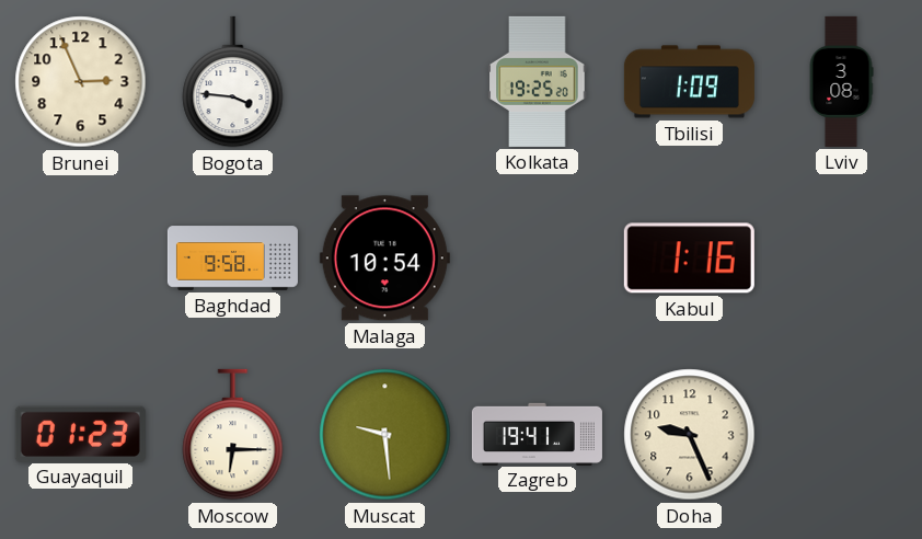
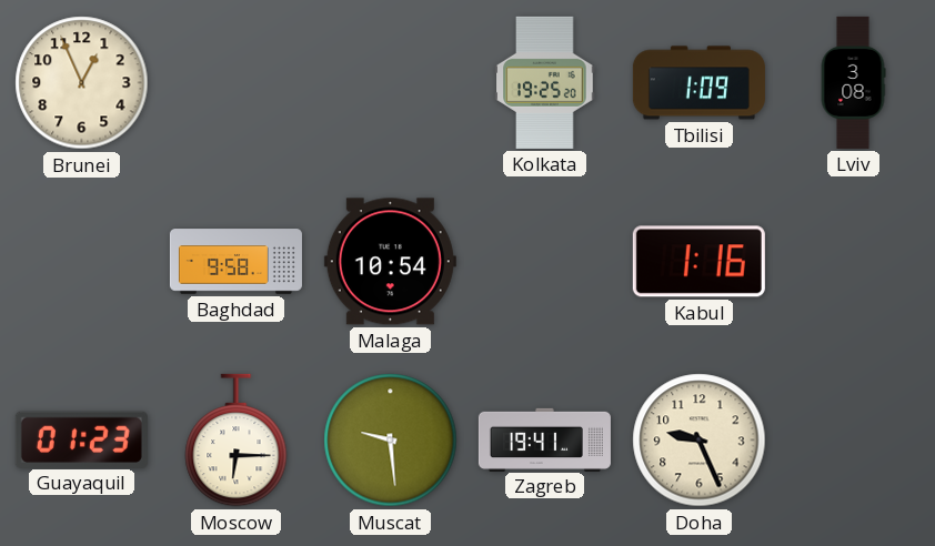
Brunei: 2:56 -> 12:56
Bogota: 3:46 -> none
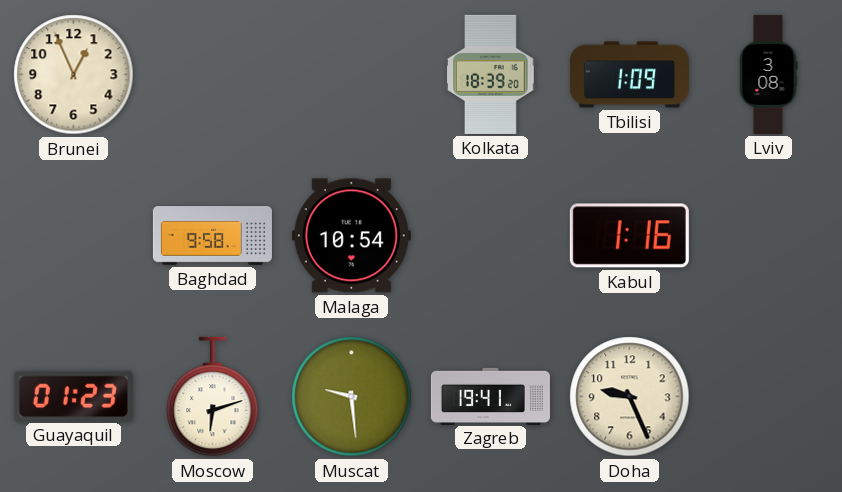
Kolkata: 19:25 -> 18:39
Moscow: 6:15 -> 6:12
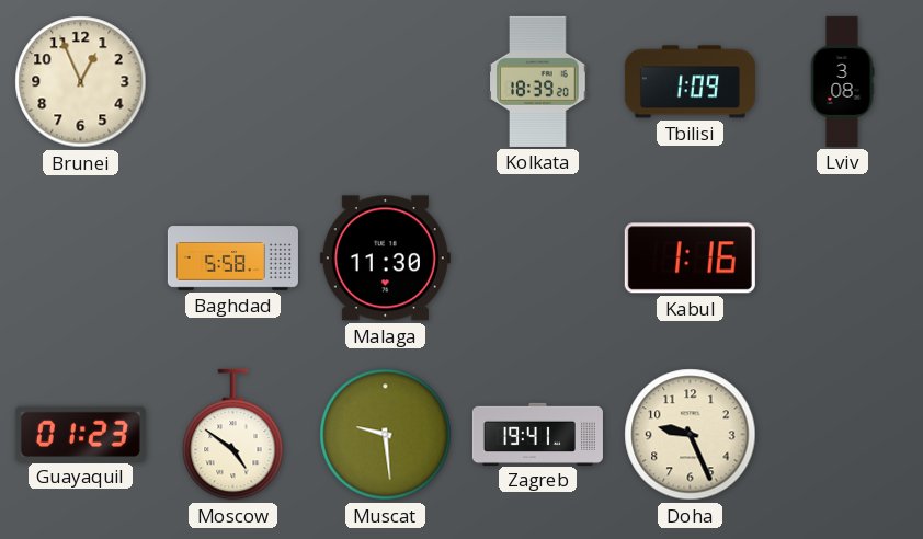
Baghdad: 9:58 -> 5:58
Malaga: 10:54 -> 11:30
Moscow: 6:12 -> 4:51
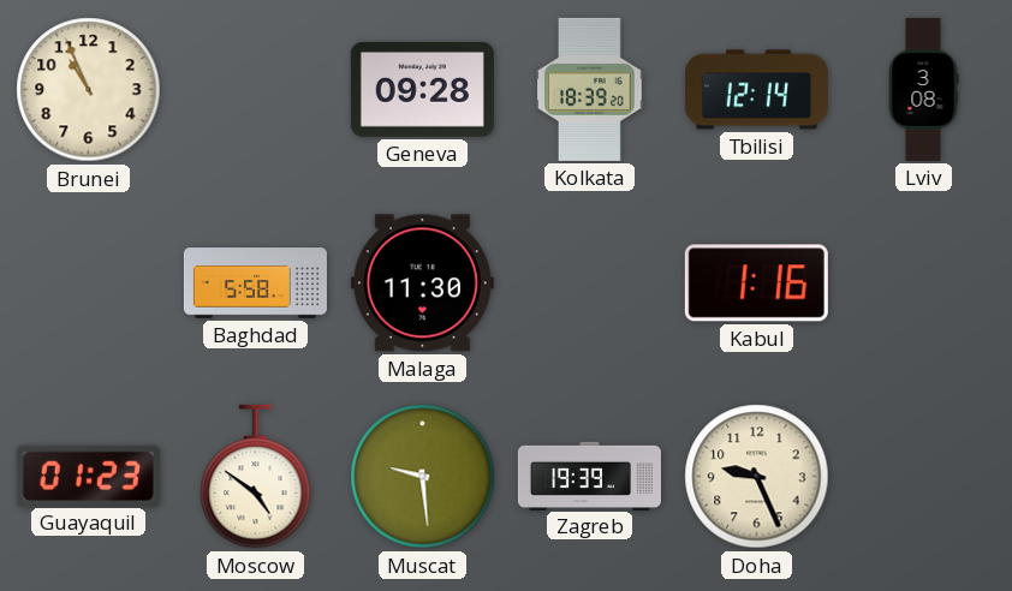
Brunei: 12:56 -> 10:56
Geneva: none -> 09:28
Tbilisi: 1:09 -> 12:14
Zagreb: 19:41 -> 19:39
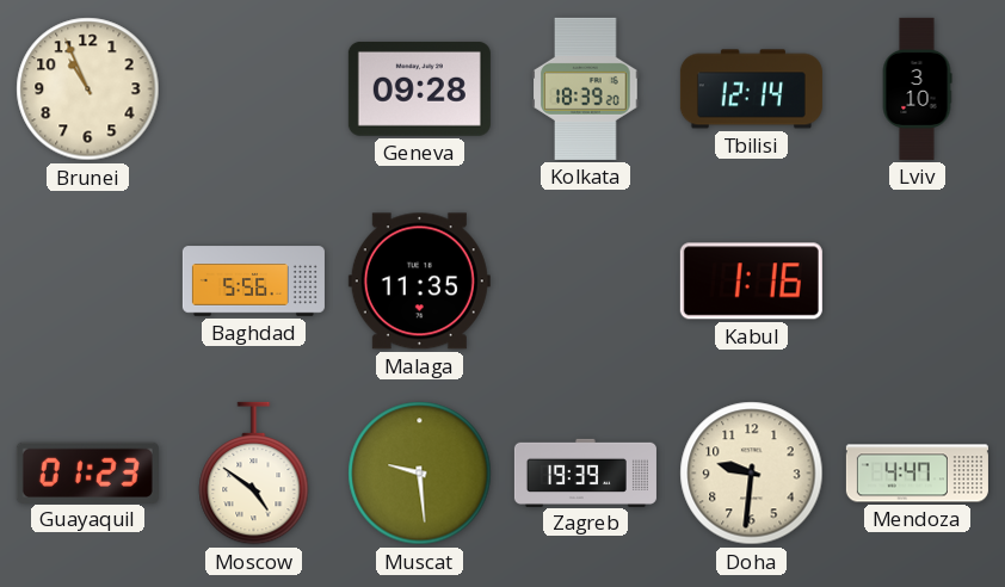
Lviv: 3:08 -> 3:10
Baghdad: 5:58 -> 5:56
Malaga: 11:30 -> 11:35
Doha: 9:26 -> 9:31
Mendoza: none -> 4:47
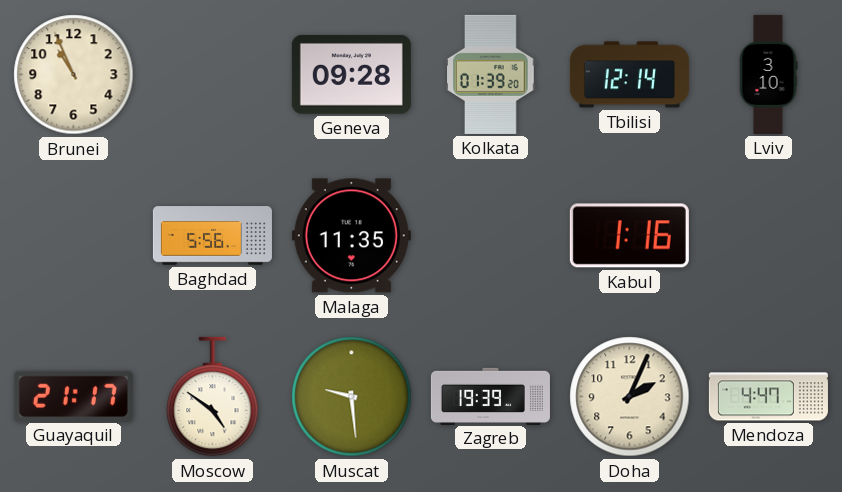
Kolkata: 18:39 -> 01:39
Guayaquil: 01:23 -> 21:17
Doha: 9:31 -> 2:04
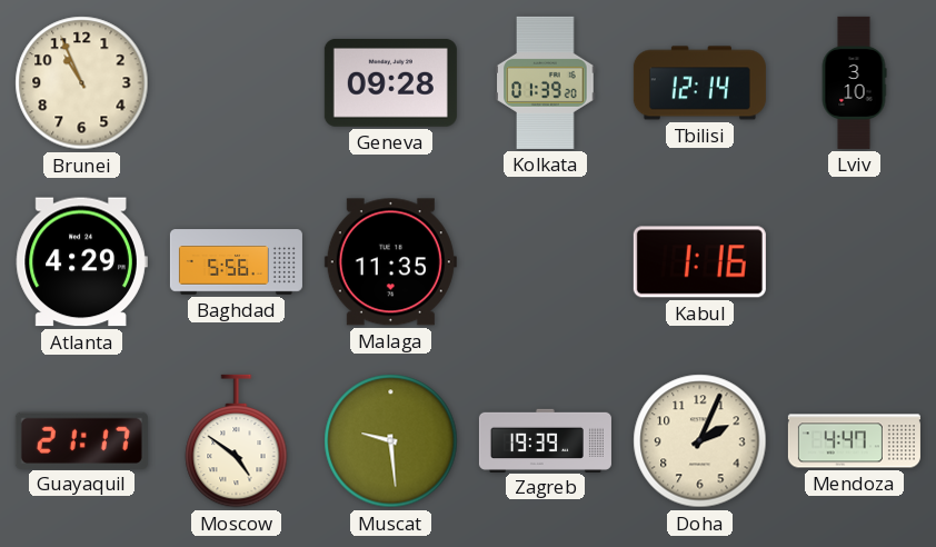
Atlanta: none -> 4:29
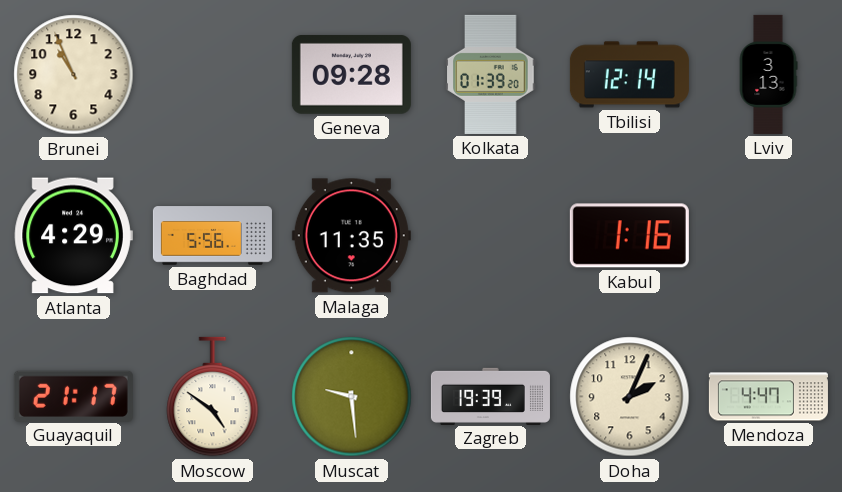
Lviv: 3:10 -> 3:13
